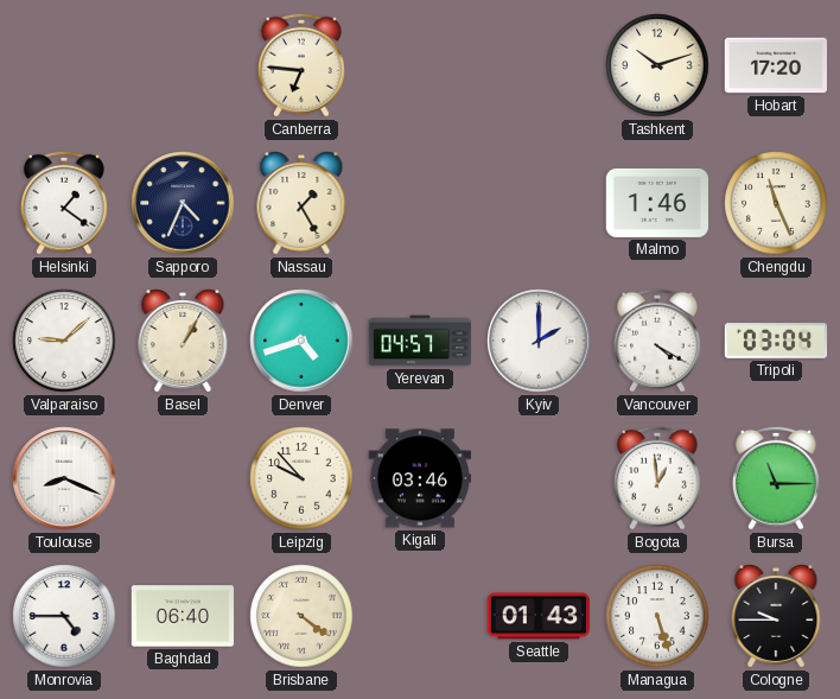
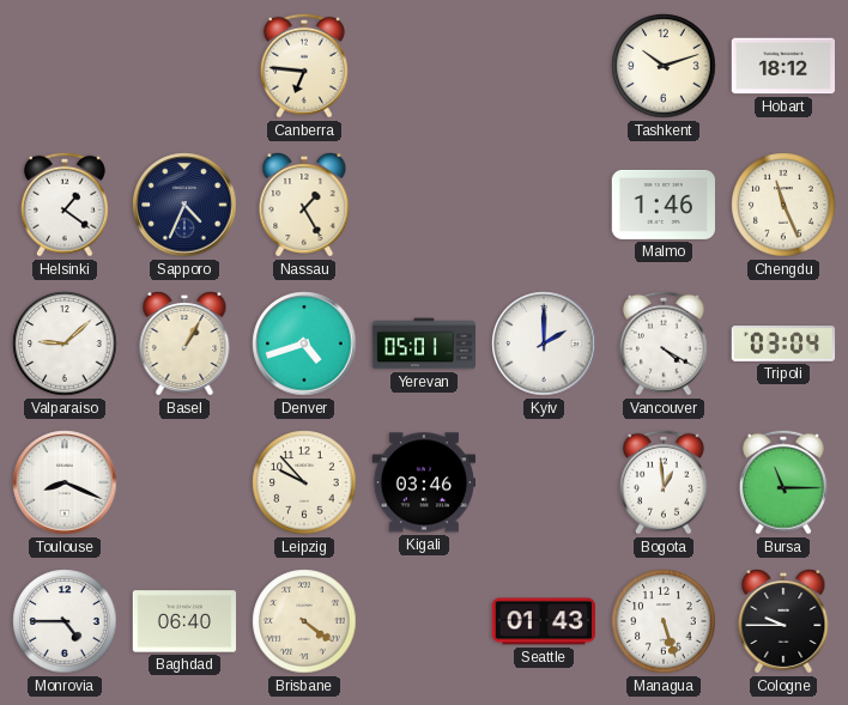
Hobart: 17:20 -> 18:12
Yerevan: 04:57 -> 05:01
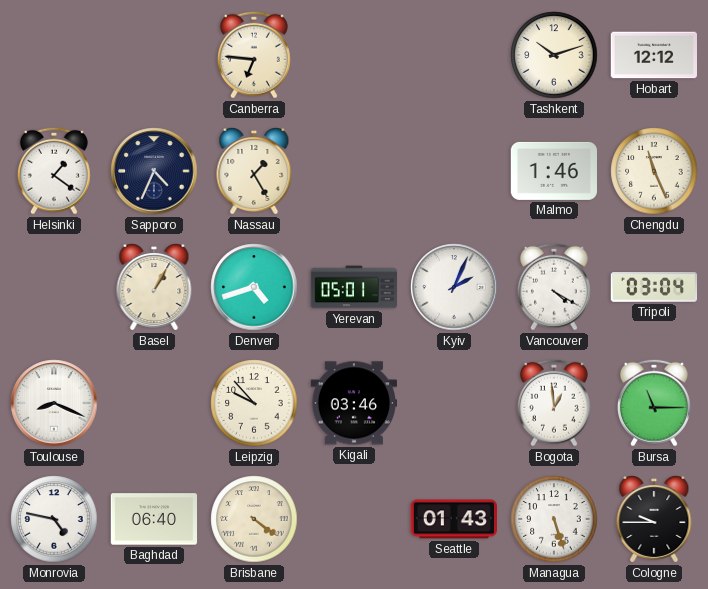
Hobart: 18:12 -> 12:12
Valparaiso: 9:08 -> none
Kyiv: 2:00 -> 2:04
Monrovia: 4:45 -> 4:47
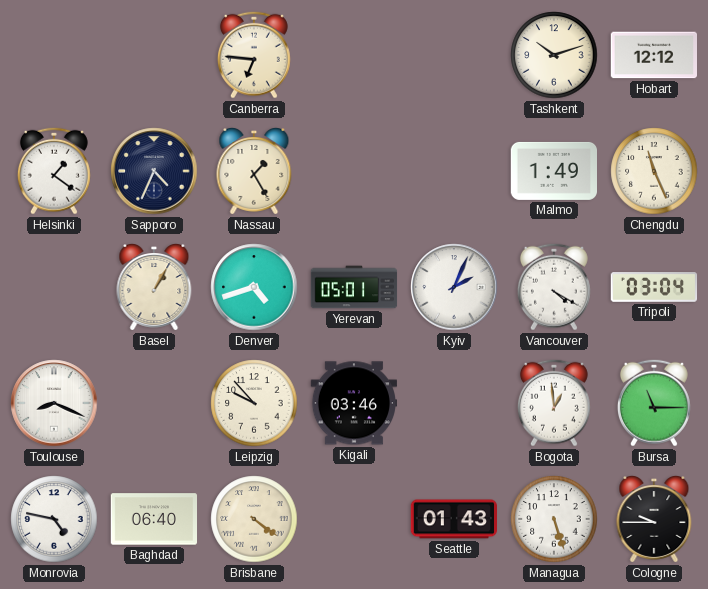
Malmo: 1:46 -> 1:49
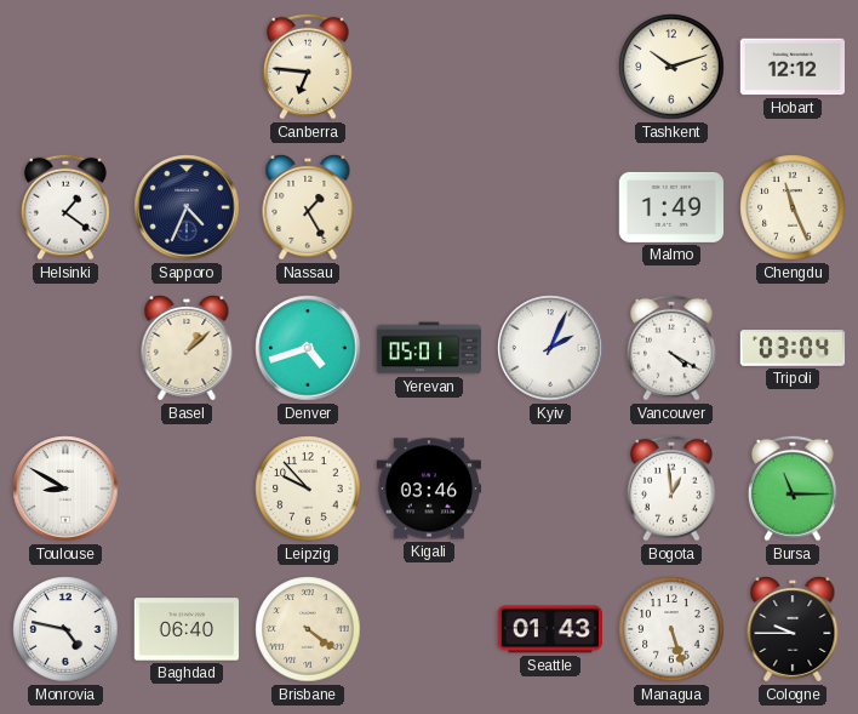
Basel: 1:05 -> 1:08
Toulouse: 8:19 -> 8:50
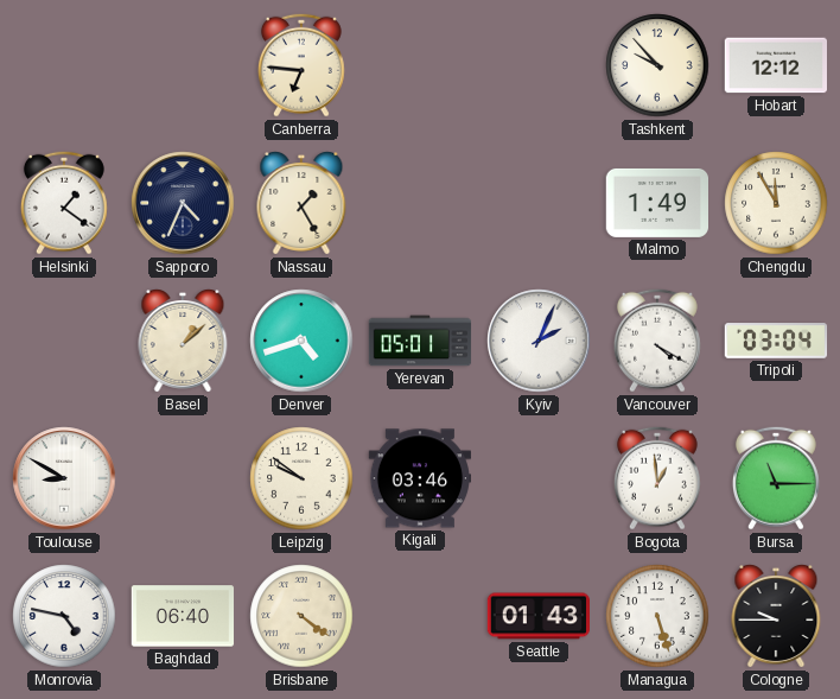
Tashkent: 10:12 -> 9:53
Chengdu: 11:26 -> 11:55
Leipzig: 9:53 -> 9:51
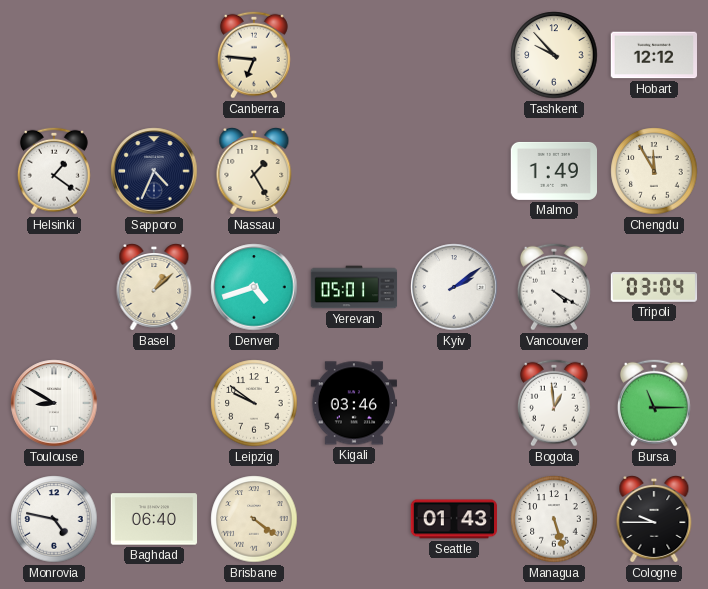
Kyiv: 2:04 -> 2:09
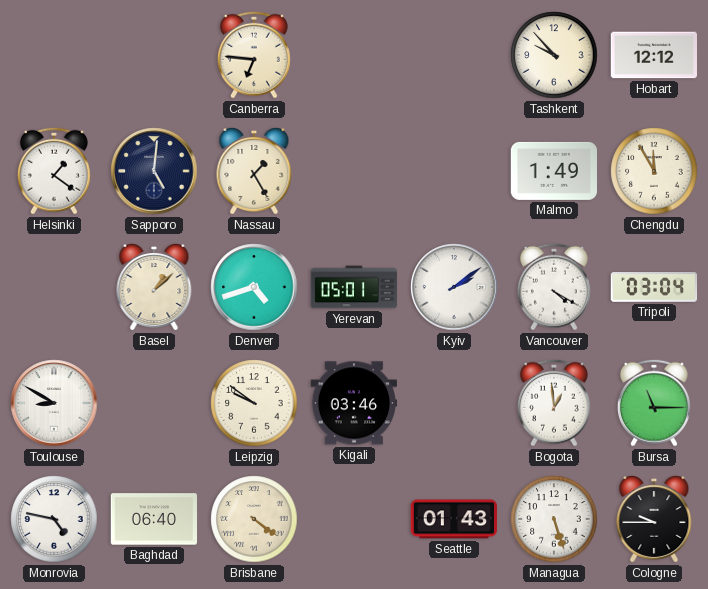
Sapporo: 4:34 -> 5:01
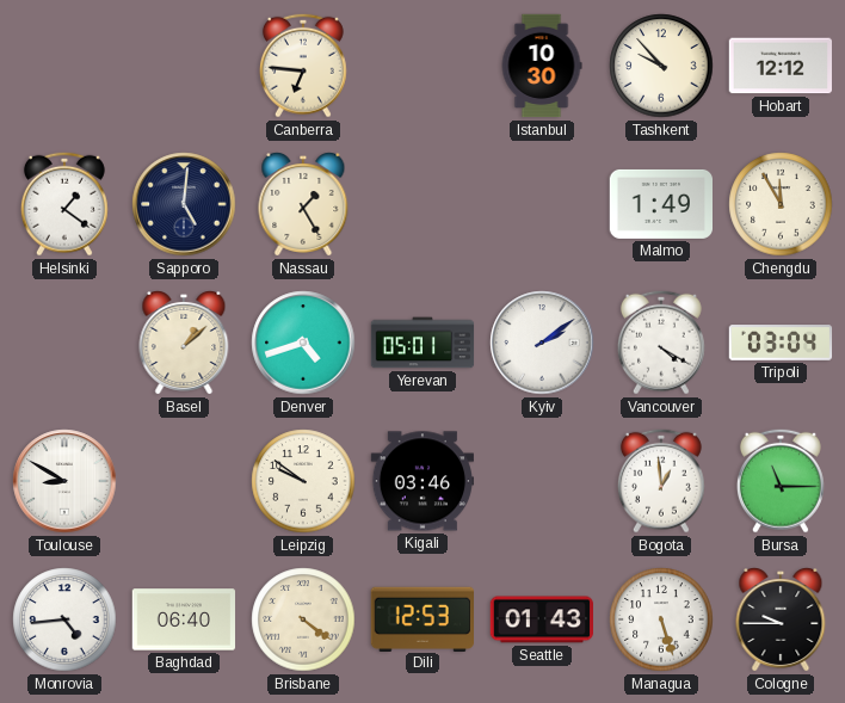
Istanbul: none -> 10:30
Monrovia: 4:47 -> 4:44
Dili: none -> 12:53
